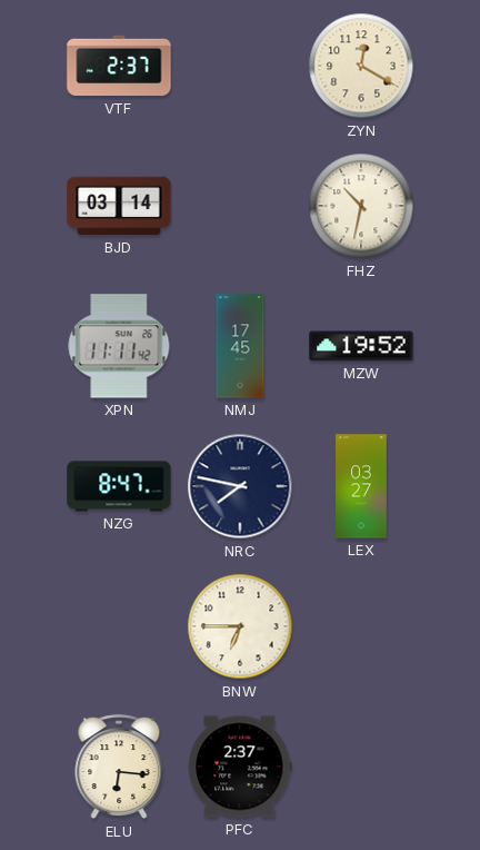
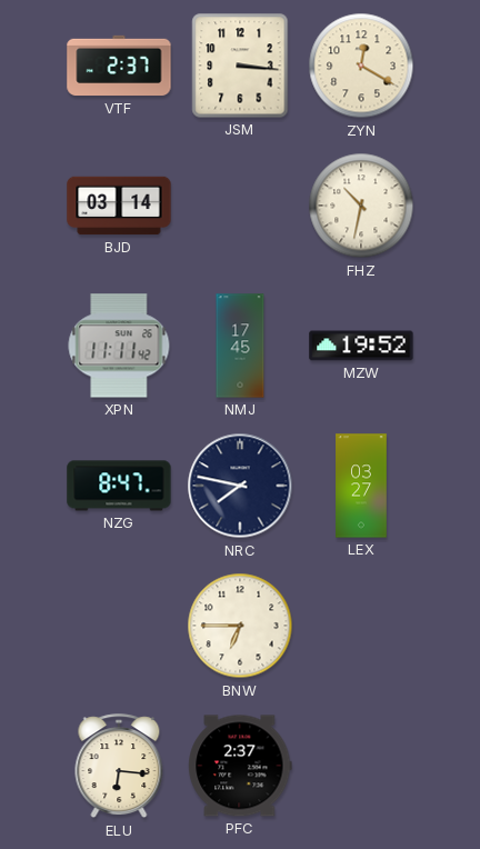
JSM: none -> 3:16
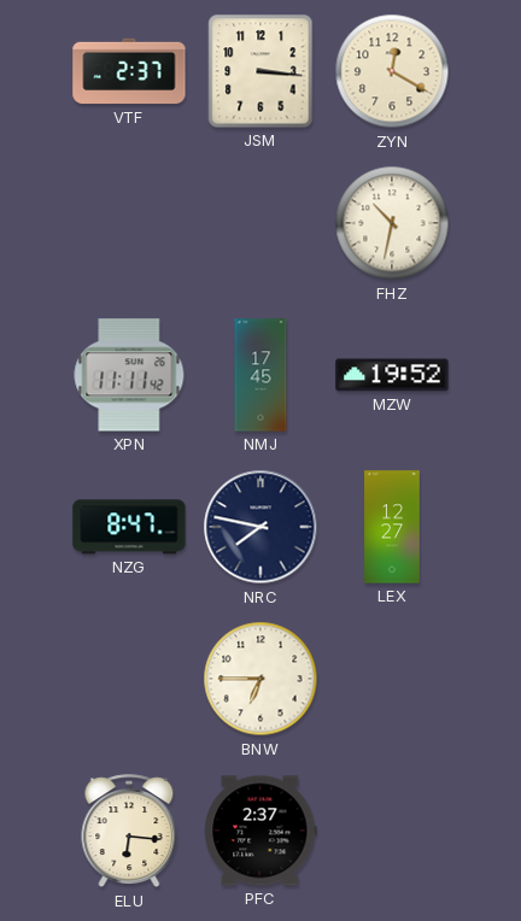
BJD: 03:14 -> none
LEX: 03:27 -> 12:27
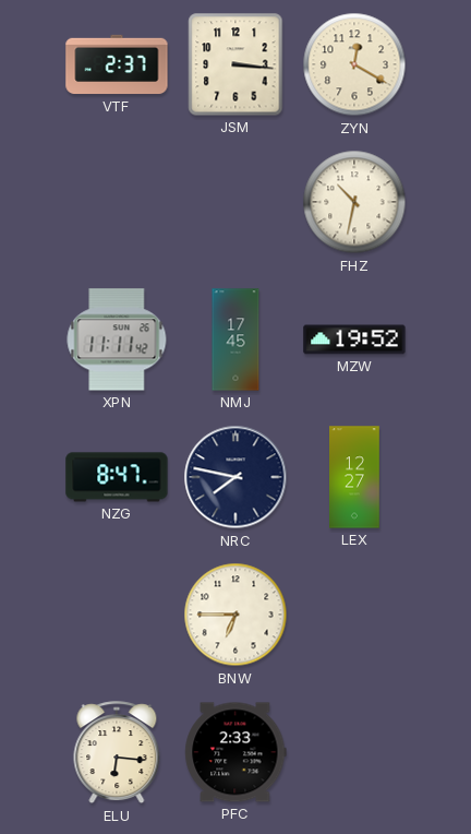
PFC: 2:37 -> 2:33
